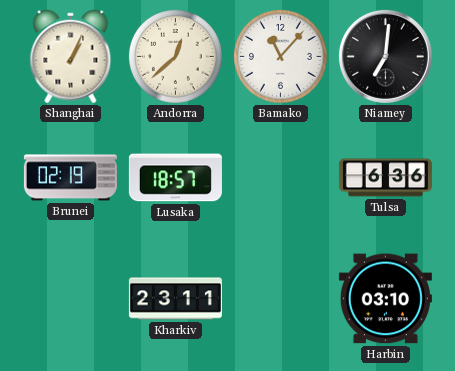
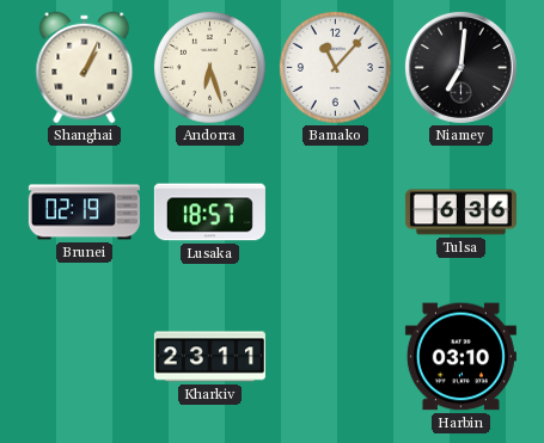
Andorra: 12:38 -> 6:27
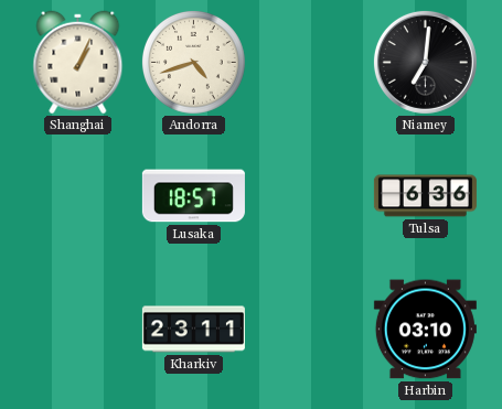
Andorra: 6:27 -> 4:42
Bamako: 11:07 -> none
Brunei: 02:19 -> none
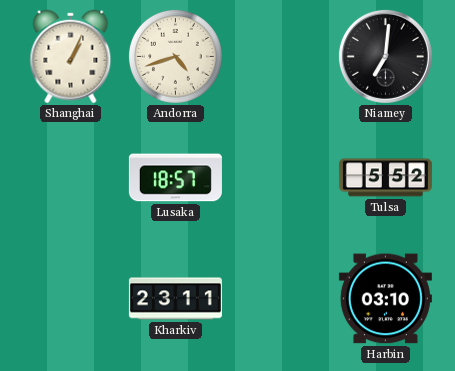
Tulsa: 6:36 -> 5:52
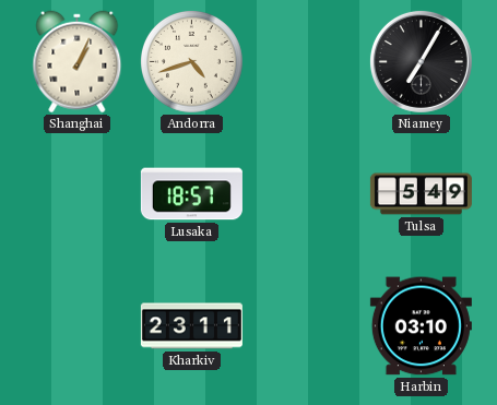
Niamey: 7:01 -> 7:05
Tulsa: 5:52 -> 5:49
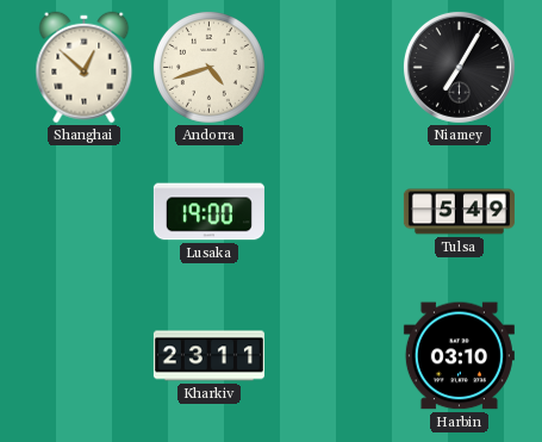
Shanghai: 1:04 -> 12:52
Lusaka: 18:57 -> 19:00
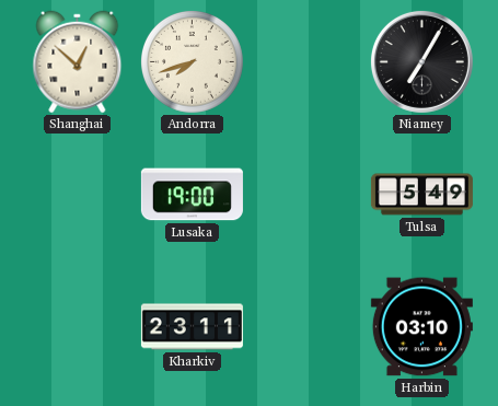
Andorra: 4:42 -> 7:42
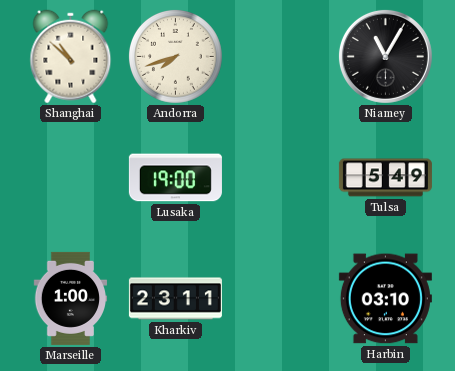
Shanghai: 12:52 -> 10:52
Niamey: 7:05 -> 11:05
Marseille: none -> 1:00
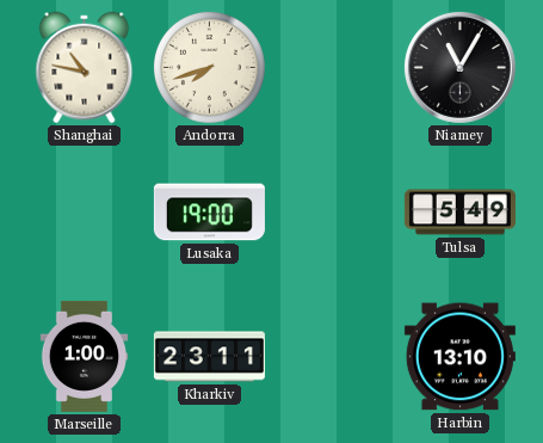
Shanghai: 10:52 -> 10:47
Harbin: 03:10 -> 13:10
